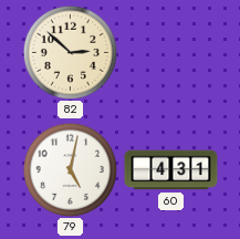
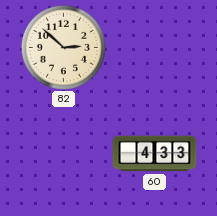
79: 5:02 -> none
60: 4:31 -> 4:33
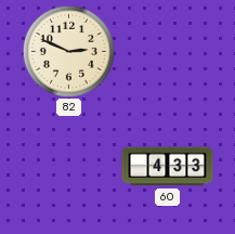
82: 2:52 -> 2:49
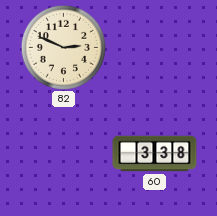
60: 4:33 -> 3:38
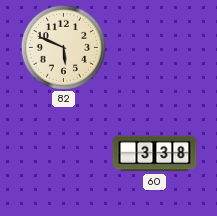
82: 2:49 -> 5:49
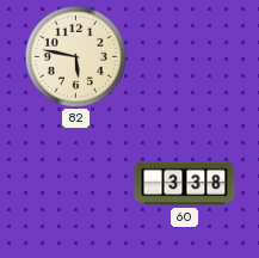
82: 5:49 -> 5:47
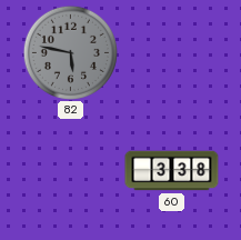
82 dial: cream -> grey
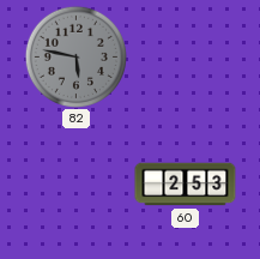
60: 3:38 -> 2:53
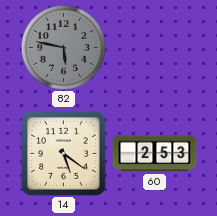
14: none -> 5:21
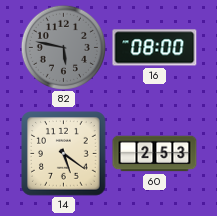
16: none -> 08:00
